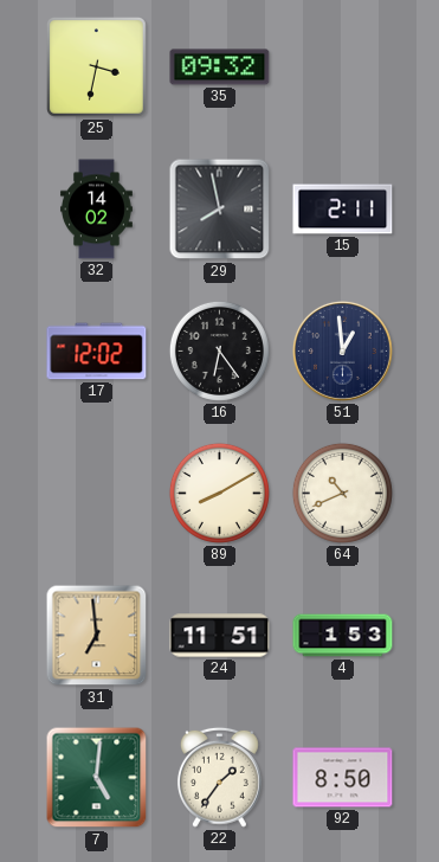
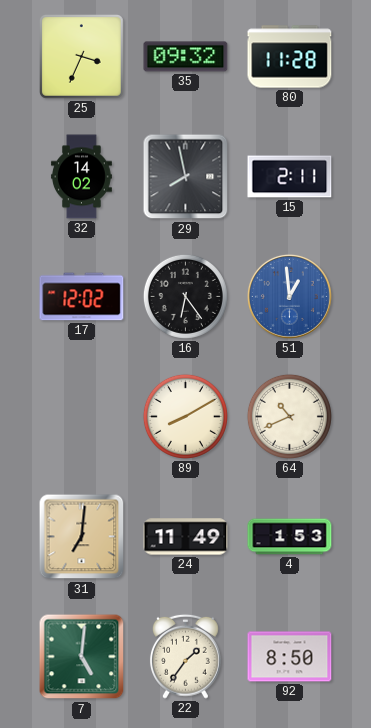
25: 3:32 -> 3:34
80: none -> 11:28
51 dial: navy -> blue
31: 6:59 -> 7:01
24: 11:51 -> 11:49
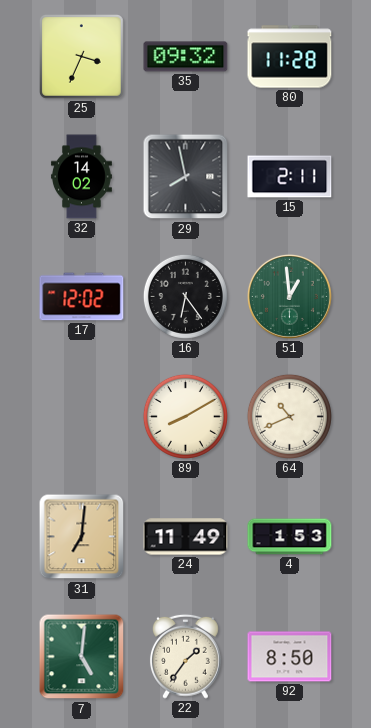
51 dial: blue -> green
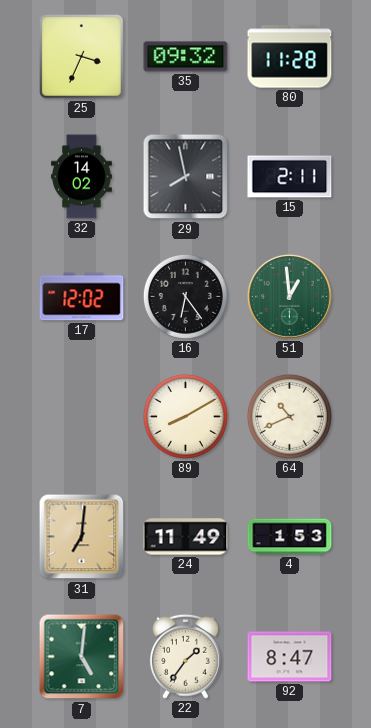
92: 8:50 -> 8:47
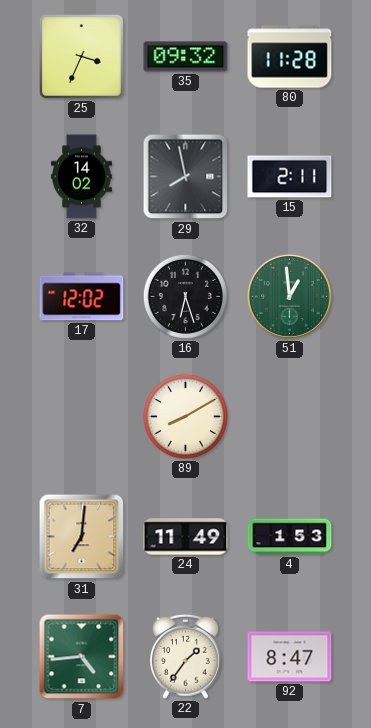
16: 6:24 -> 6:27
64: 10:41 -> none
7: 5:01 -> 4:44
